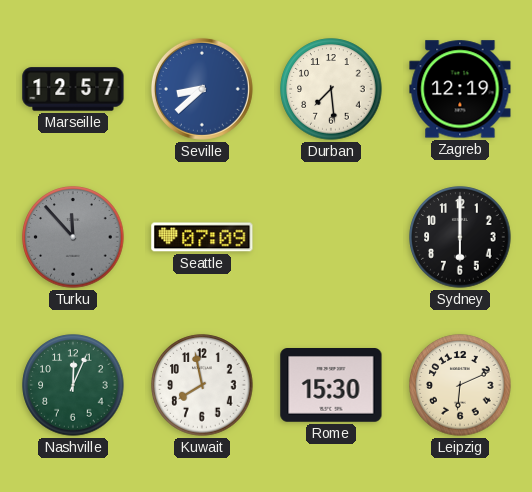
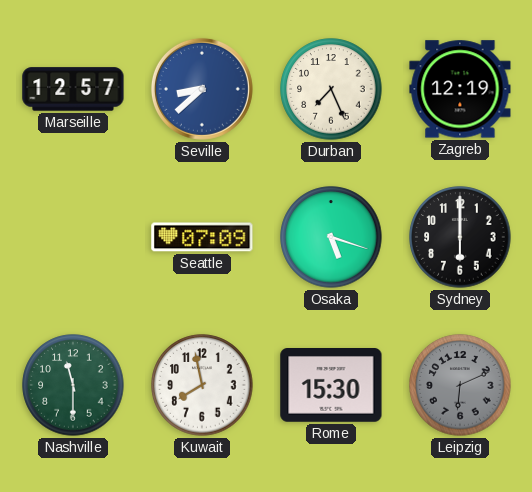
Durban: 7:29 -> 7:26
Turku: 11:53 -> none
Osaka: none -> 5:18
Nashville: 12:04 -> 11:30
Leipzig dial: cream -> grey
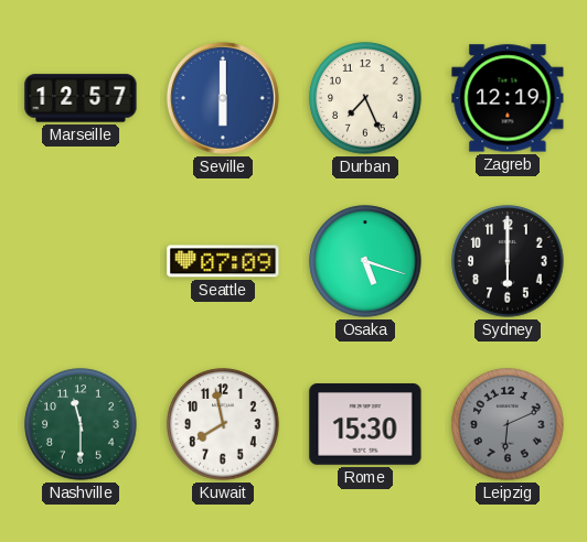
Seville: 8:38 -> 6:00
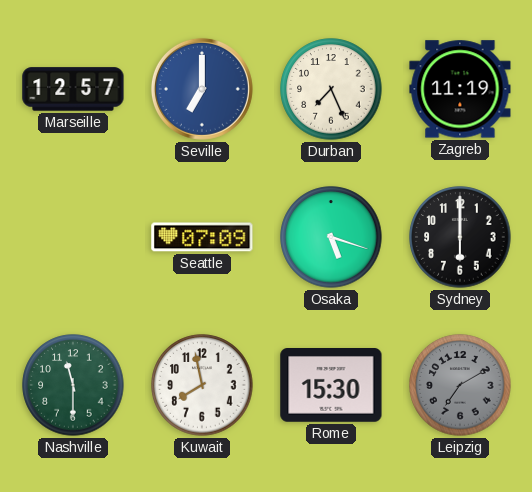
Seville: 6:00 -> 7:00
Zagreb: 12:19 -> 11:19
Leipzig: 6:11 -> 7:10
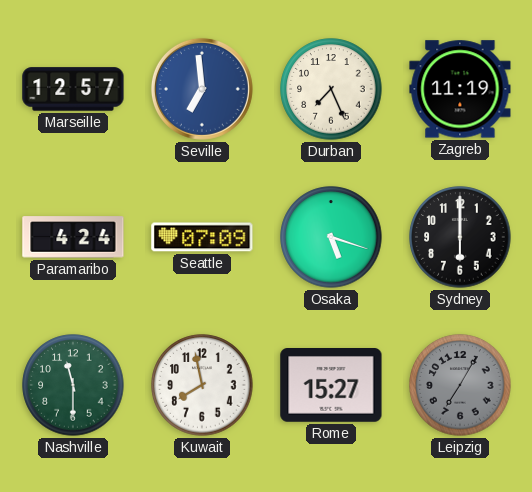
Seville: 7:00 -> 6:59
Paramaribo: none -> 4:24
Rome: 15:30 -> 15:27
Leipzig: 7:10 -> 7:05
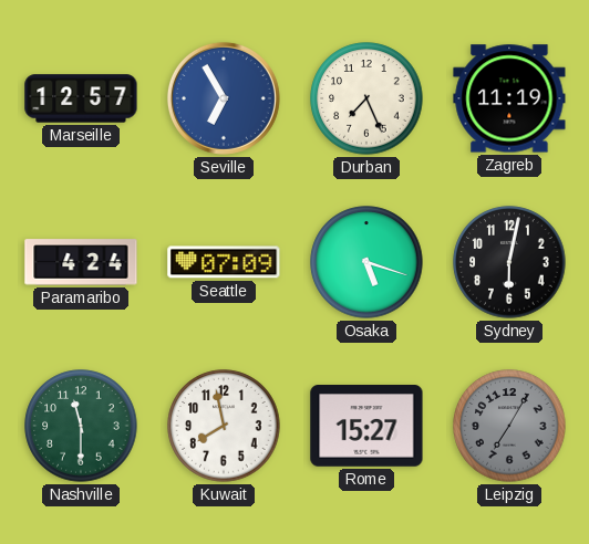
Seville: 6:59 -> 6:55
Sydney: 6:00 -> 6:02
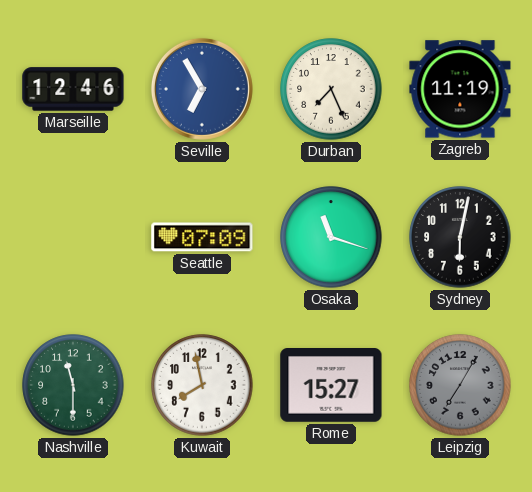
Marseille: 12:57 -> 12:46
Paramaribo: 4:24 -> none
Osaka: 5:18 -> 11:18
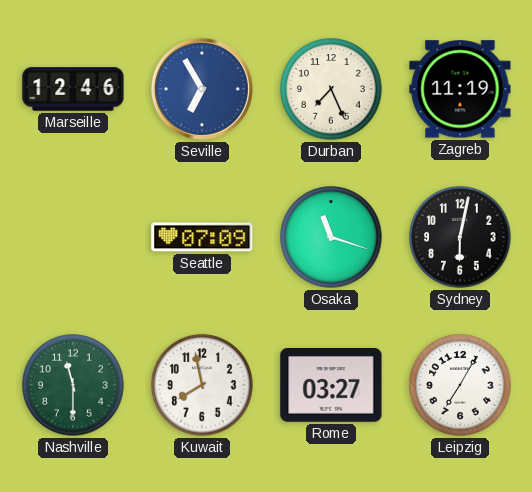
Rome: 15:27 -> 03:27
Leipzig dial: grey -> white
